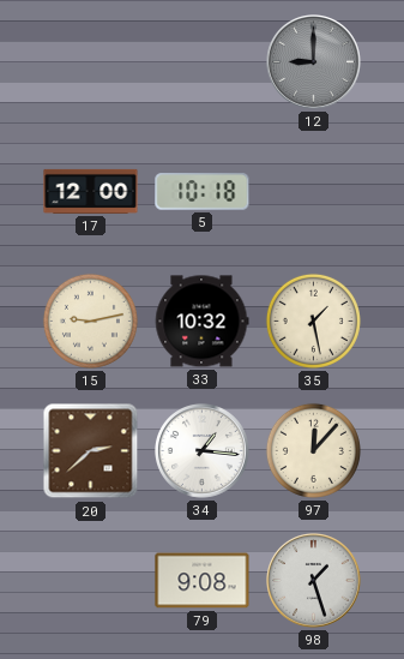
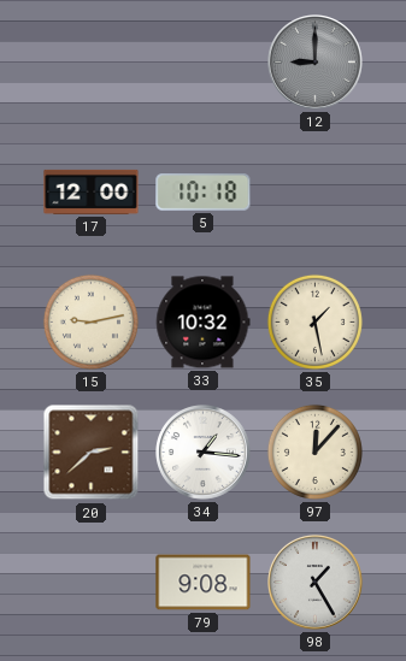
98: 1:27 -> 1:25
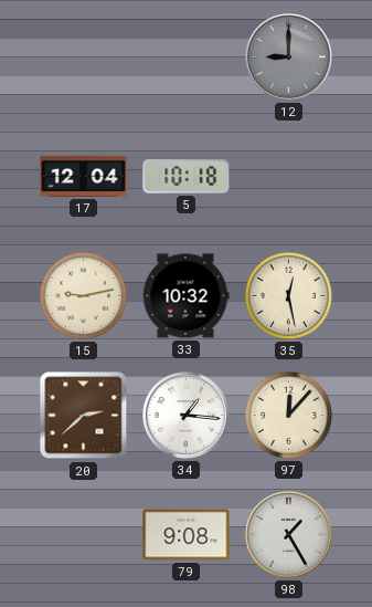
17: 12:00 -> 12:04
35: 1:28 -> 12:28
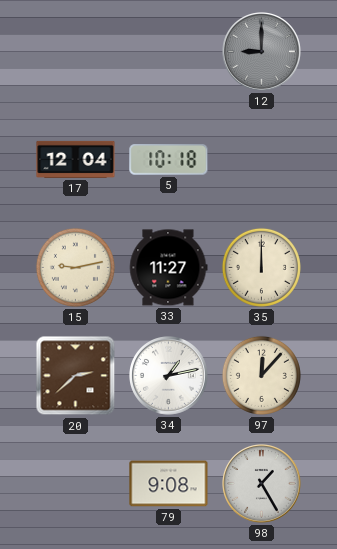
33: 10:32 -> 11:27
35: 12:28 -> 12:00
34: 1:16 -> 1:13
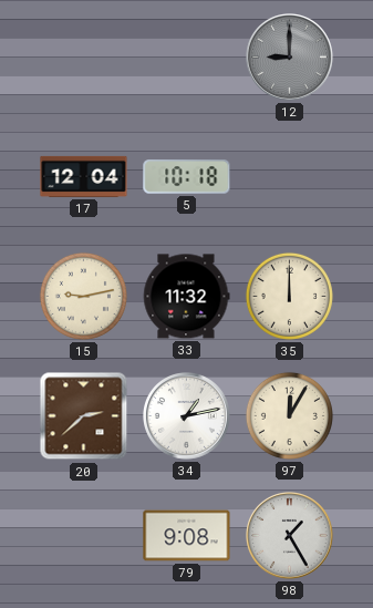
33: 11:27 -> 11:32
97: 12:07 -> 12:05
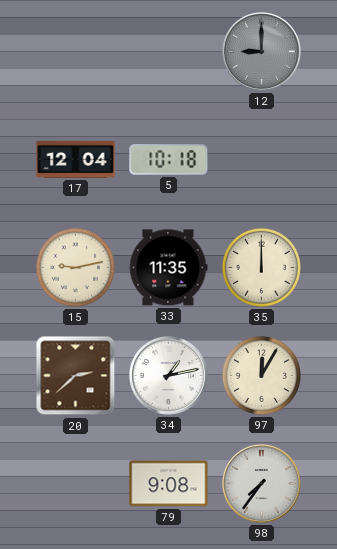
33: 11:32 -> 11:35
98: 1:25 -> 7:36
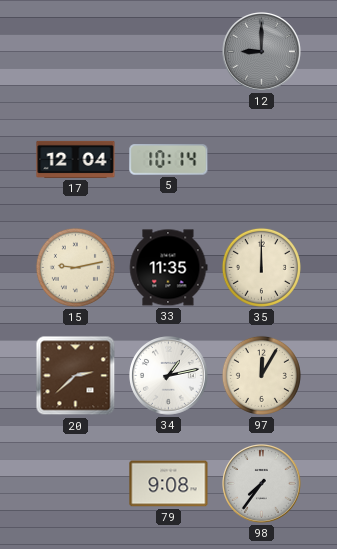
5: 10:18 -> 10:14
